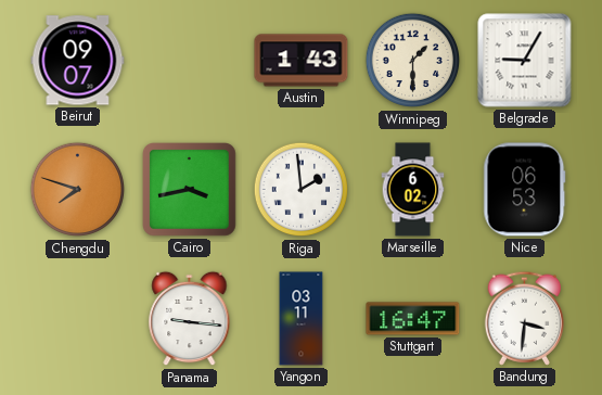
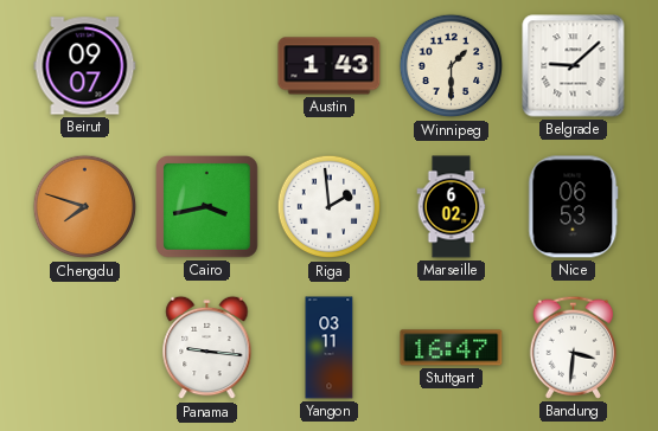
Belgrade: 9:05 -> 9:08
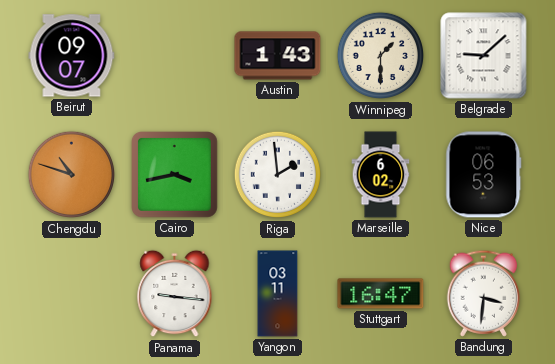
Chengdu: 7:48 -> 10:48
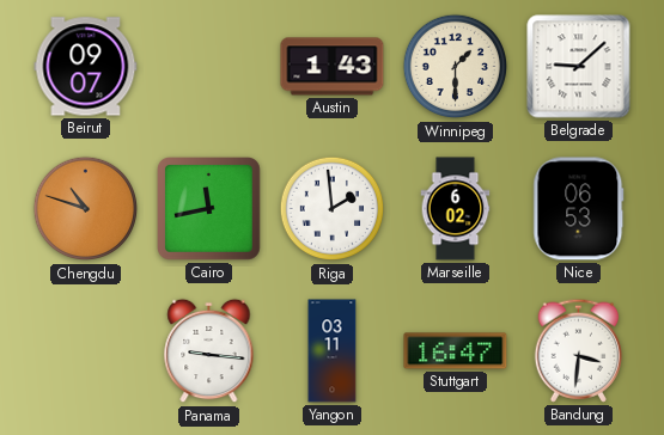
Cairo: 3:43 -> 11:43
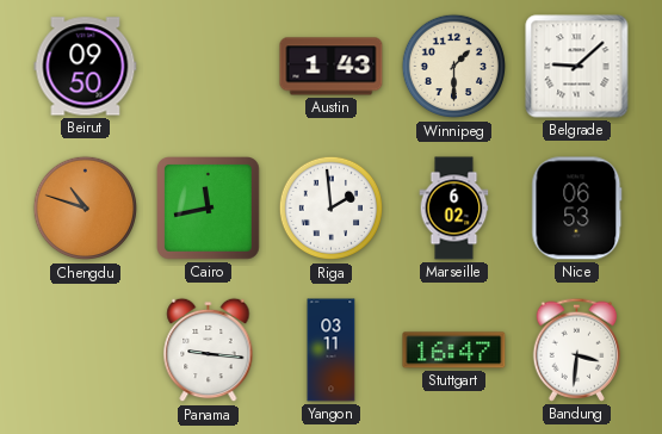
Beirut: 09:07 -> 09:50
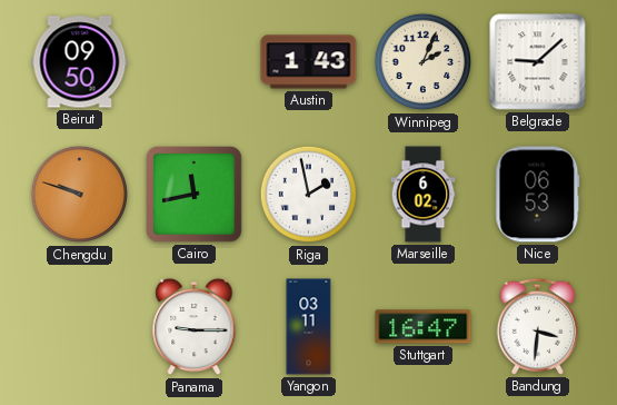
Winnipeg: 1:30 -> 2:04
Chengdu: 10:48 -> 9:48
Riga: 1:59 -> 1:58
Panama: 9:16 -> 9:15
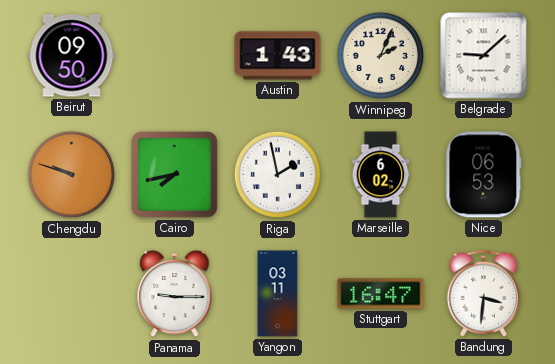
Cairo: 11:43 -> 7:43
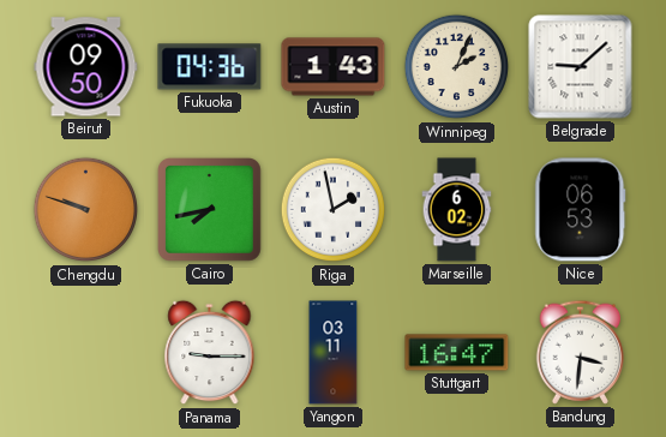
Fukuoka: none -> 04:36
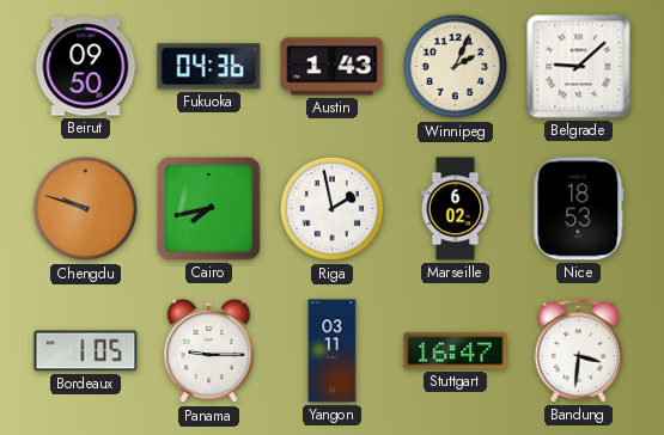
Nice: 06:53 -> 18:53
Bordeaux: none -> 1:05
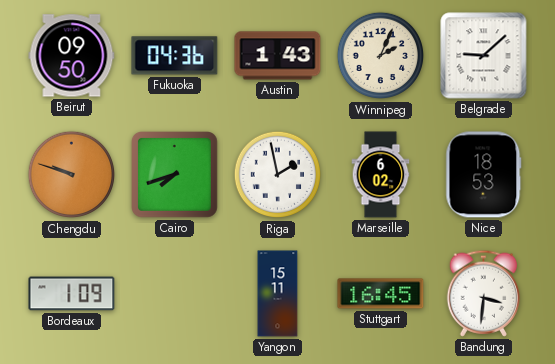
Cairo: 7:43 -> 7:42
Bordeaux: 1:05 -> 1:09
Panama: 9:15 -> none
Yangon: 03:11 -> 15:11
Stuttgart: 16:47 -> 16:45
